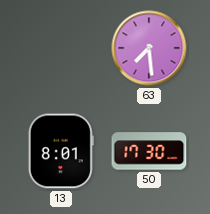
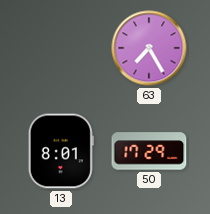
63: 7:29 -> 7:25
50: 17:30 -> 17:29
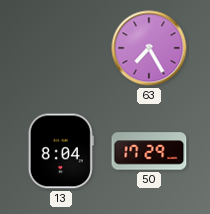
13: 8:01 -> 8:04
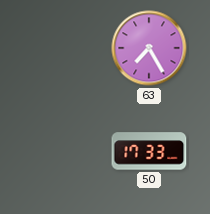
13: 8:04 -> none
50: 17:29 -> 17:33
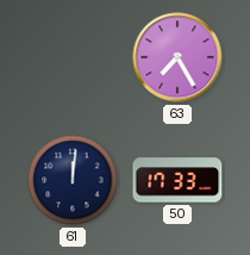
61: none -> 12:01
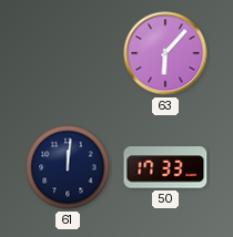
63: 7:25 -> 6:07
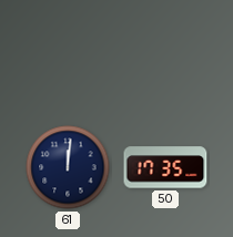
63: 6:07 -> none
50: 17:33 -> 17:35
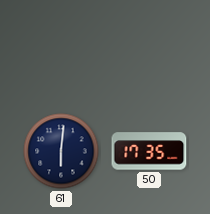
61: 12:01 -> 6:01
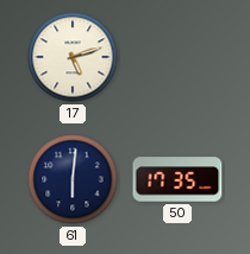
17: none -> 5:12
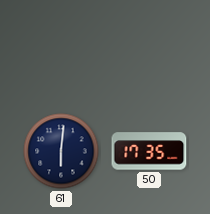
17: 5:12 -> none
